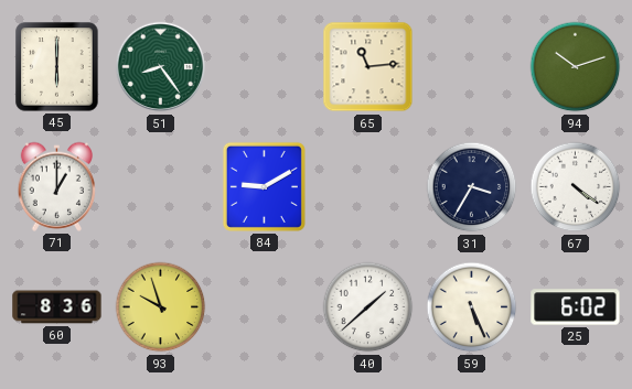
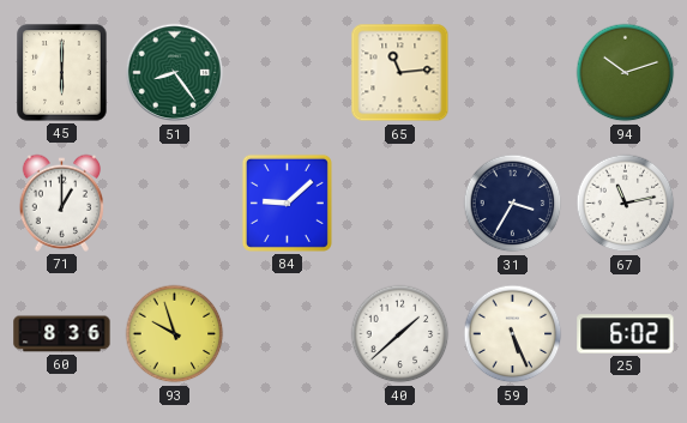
84: 9:10 -> 9:08
67: 4:21 -> 11:13
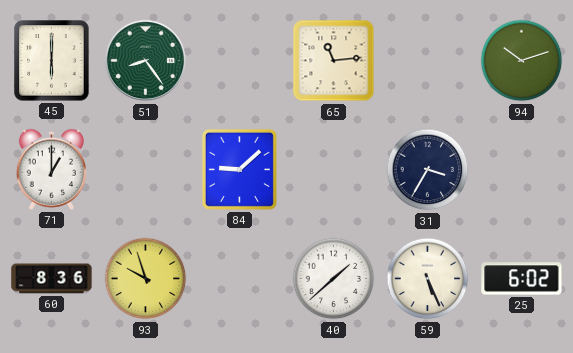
67: 11:13 -> none
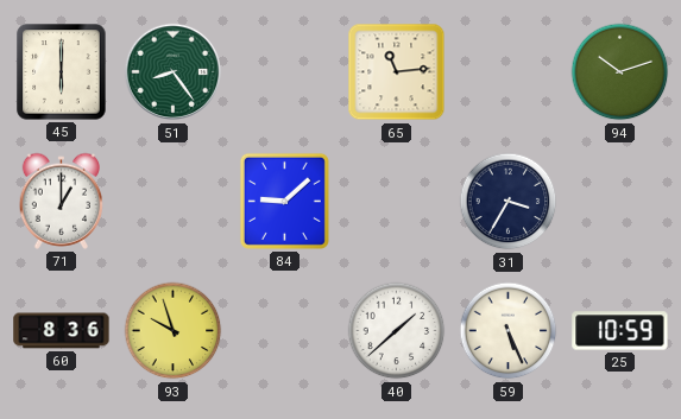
25: 6:02 -> 10:59
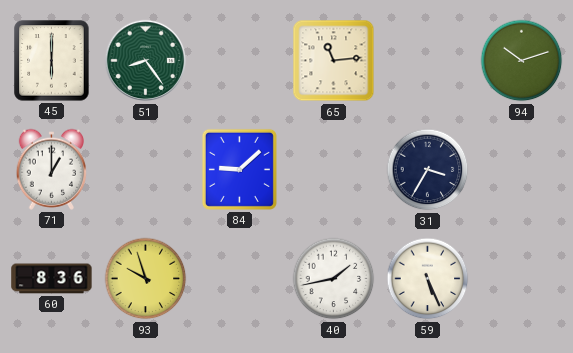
40: 1:38 -> 1:43
25: 10:59 -> none
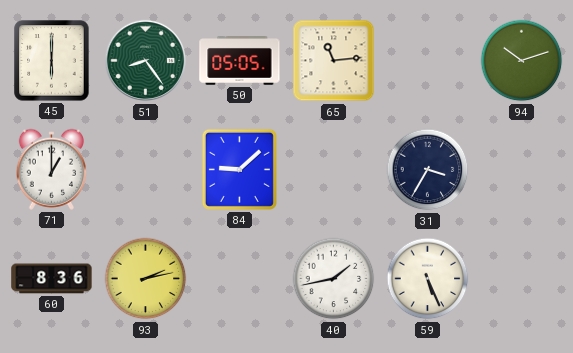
50: none -> 05:05
93: 9:57 -> 2:13
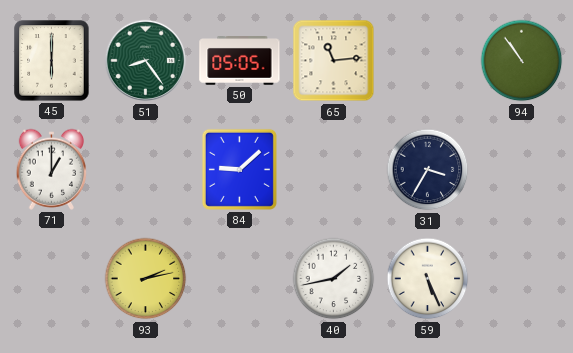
94: 10:12 -> 10:54
60: 8:36 -> none
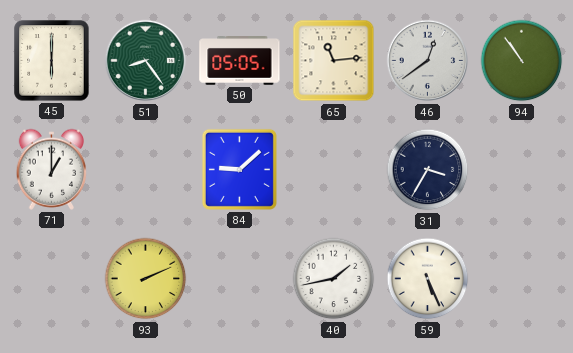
46: none -> 12:39
93: 2:13 -> 2:11
